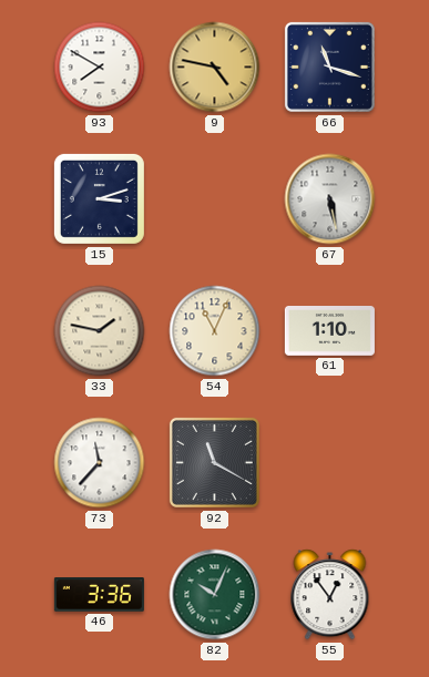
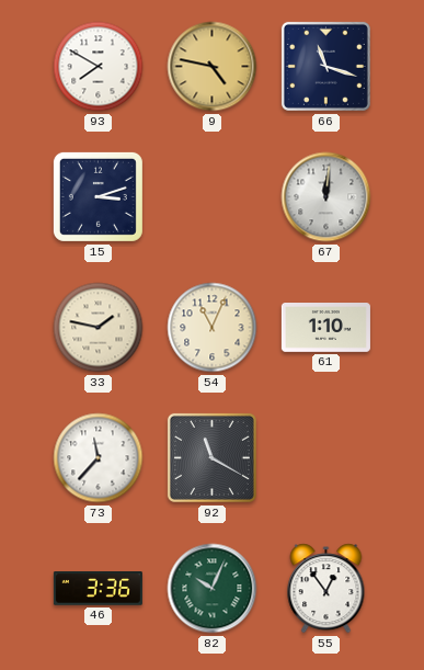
67: 5:28 -> 12:01
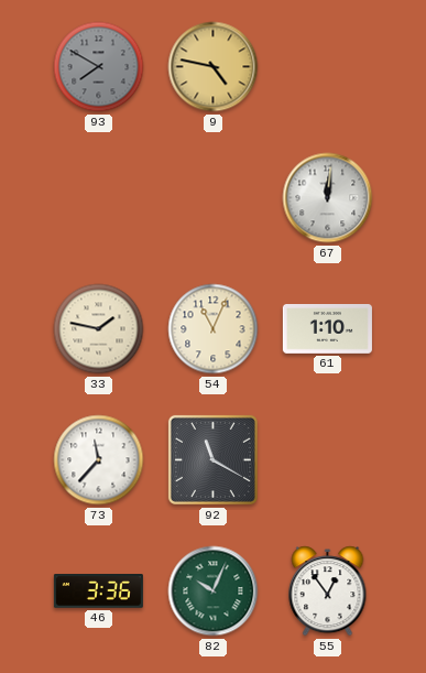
93 dial: white -> grey
66: 11:18 -> none
15: 3:12 -> none
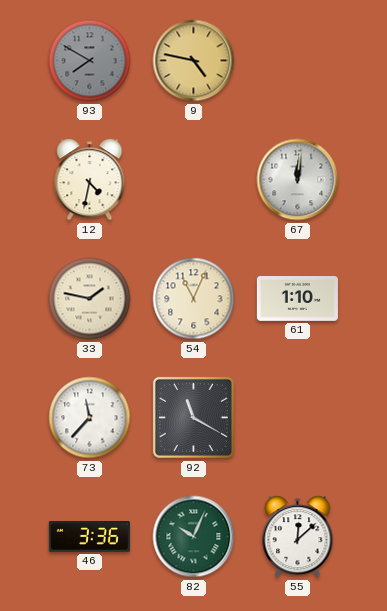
12: none -> 4:32
55: 12:54 -> 12:08
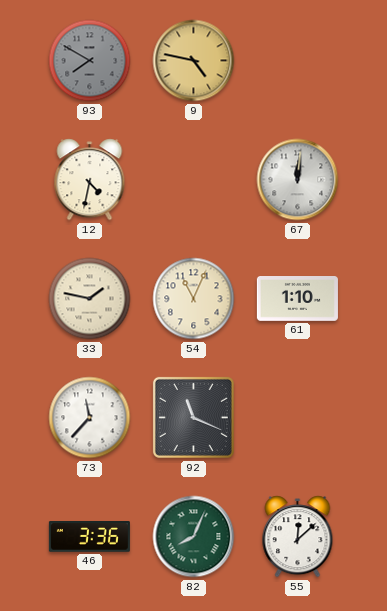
92: 11:20 -> 11:19
82: 10:04 -> 8:04
